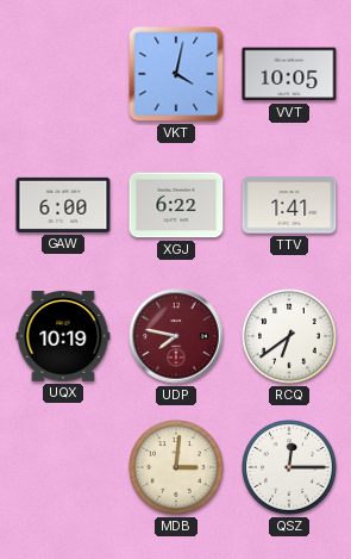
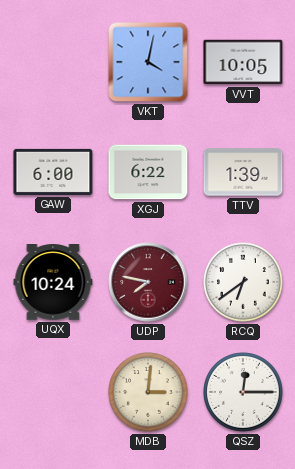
TTV: 1:41 -> 1:39
UQX: 10:19 -> 10:24
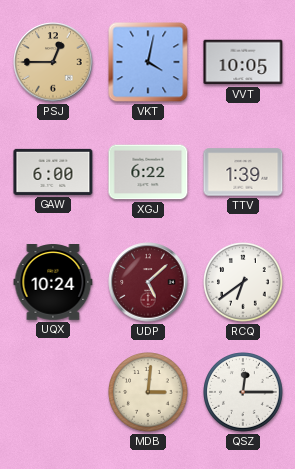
PSJ: none -> 12:45
UDP: 7:47 -> 5:08
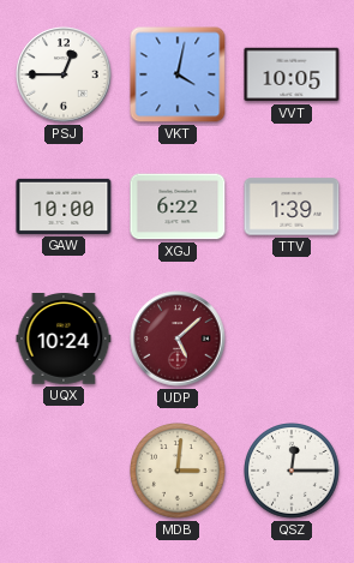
PSJ dial: champagne -> white
GAW: 6:00 -> 10:00
RCQ: 6:39 -> none
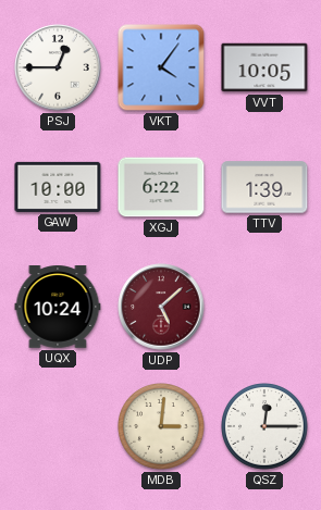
VKT: 4:02 -> 4:06
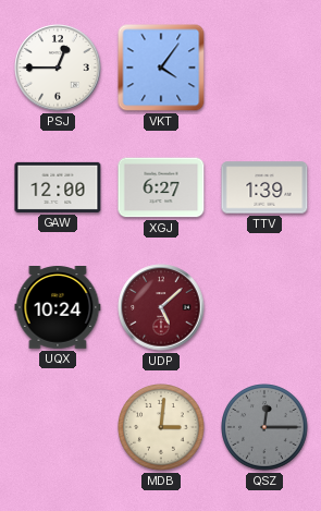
VVT: 10:05 -> none
GAW: 10:00 -> 12:00
XGJ: 6:22 -> 6:27
QSZ dial: white -> grey
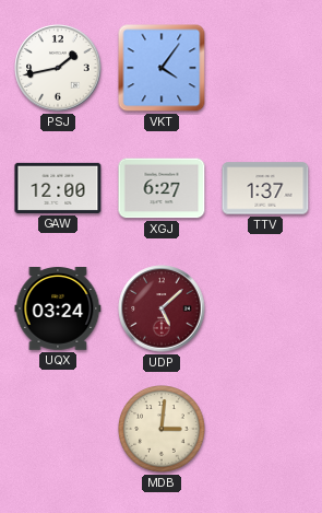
PSJ: 12:45 -> 1:43
TTV: 1:39 -> 1:37
UQX: 10:24 -> 03:24
QSZ: 12:15 -> none
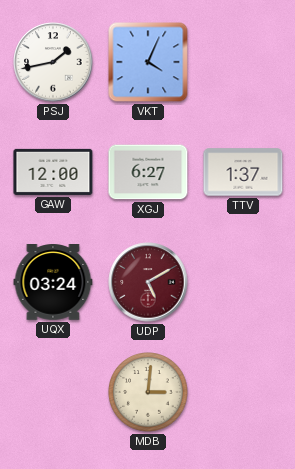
VKT: 4:06 -> 4:04
UDP: 5:08 -> 5:10
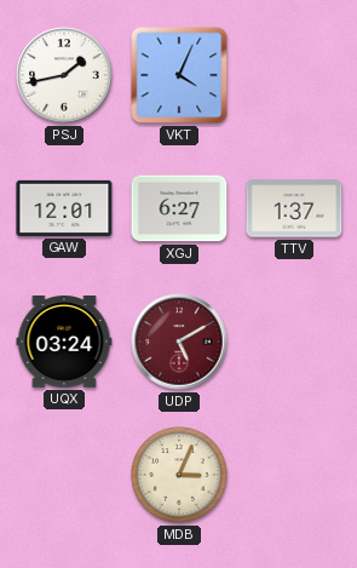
GAW: 12:00 -> 12:01
MDB: 3:01 -> 3:04
